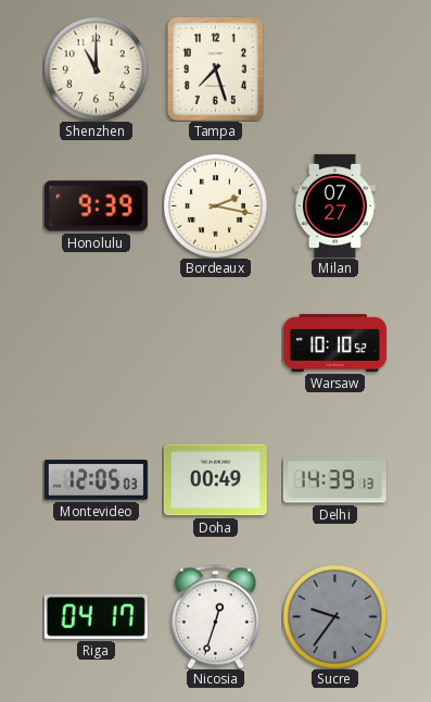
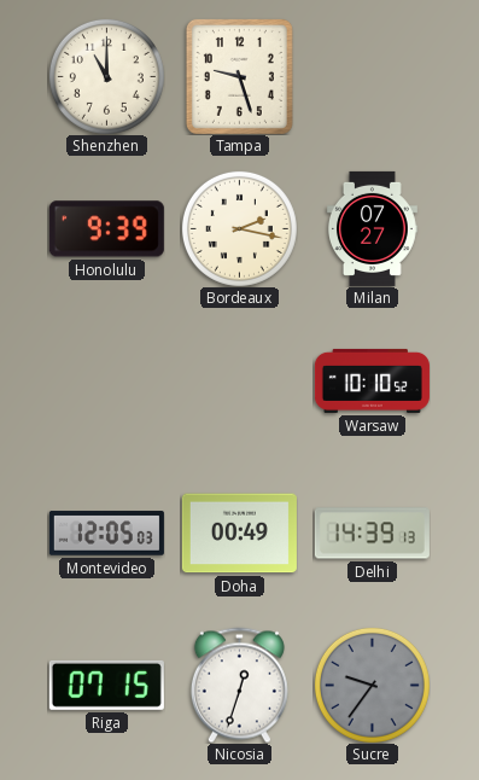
Tampa: 7:27 -> 9:27
Riga: 04:17 -> 07:15
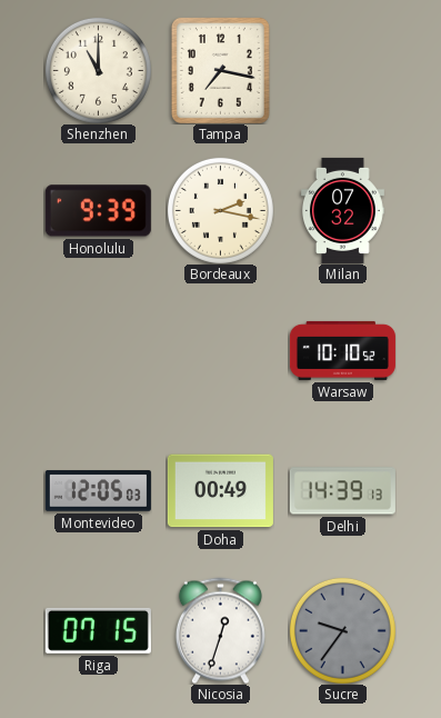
Tampa: 9:27 -> 7:17
Milan: 07:27 -> 07:32
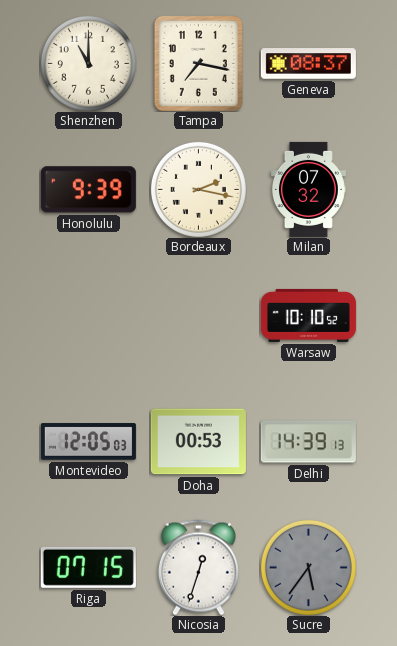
Geneva: none -> 08:37
Doha: 00:49 -> 00:53
Sucre: 9:36 -> 5:36
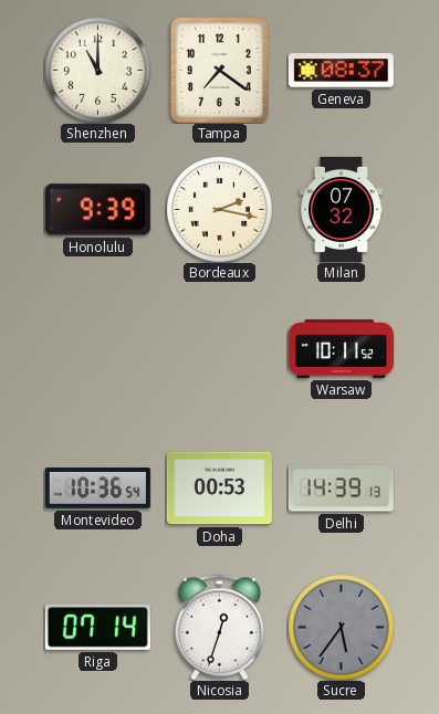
Tampa: 7:17 -> 7:21
Warsaw: 10:10 -> 10:11
Montevideo: 12:05 -> 10:36
Riga: 07:15 -> 07:14
